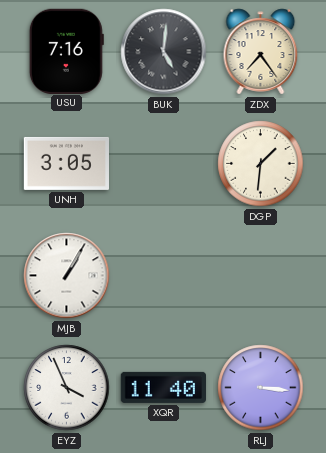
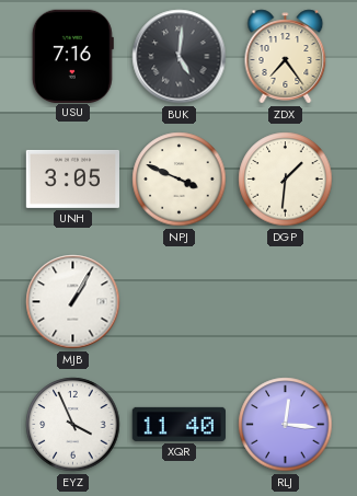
NPJ: none -> 3:49
RLJ: 3:16 -> 12:16
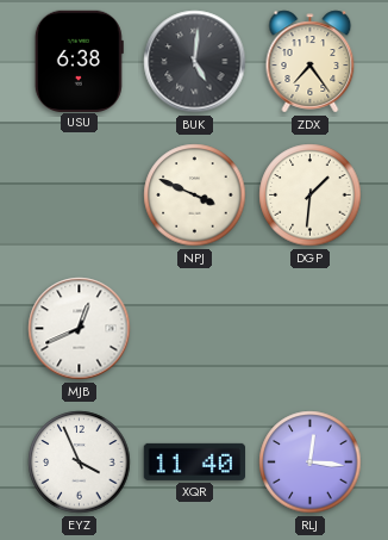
USU: 7:16 -> 6:38
UNH: 3:05 -> none
MJB: 1:05 -> 12:41
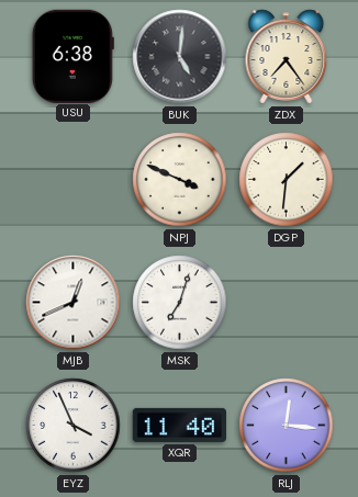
MSK: none -> 7:03
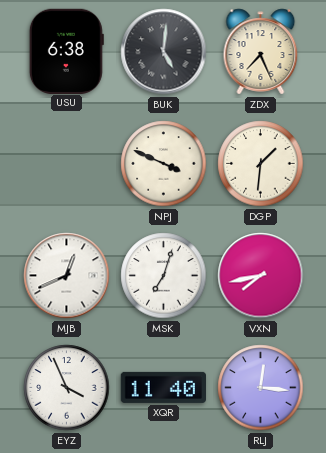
ZDX: 7:24 -> 7:26
VXN: none -> 7:43
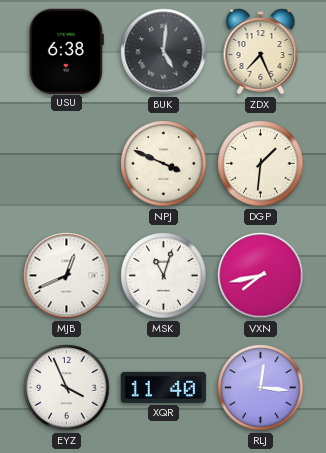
MSK: 7:03 -> 11:03
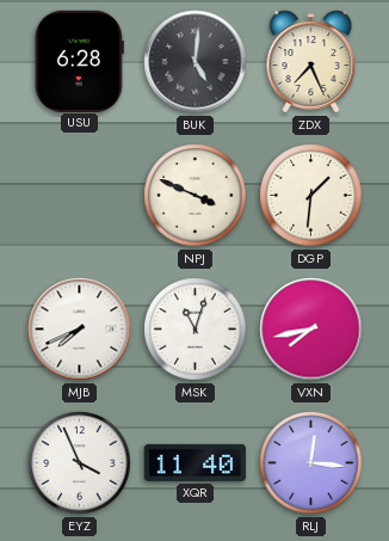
USU: 6:38 -> 6:28
MJB: 12:41 -> 7:41
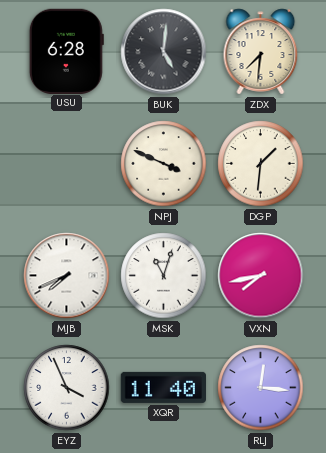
ZDX: 7:26 -> 7:31
